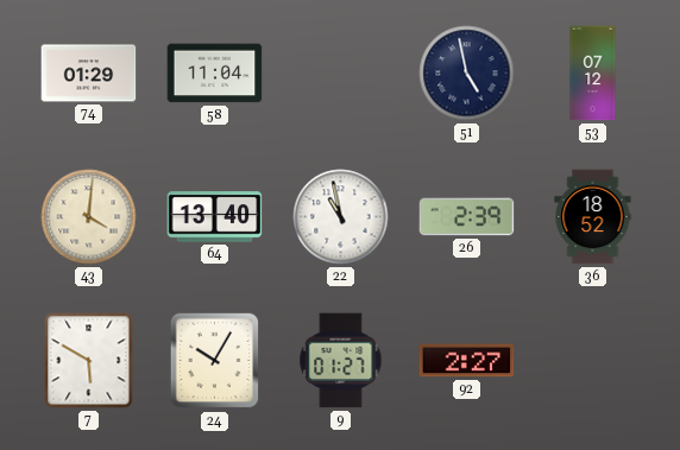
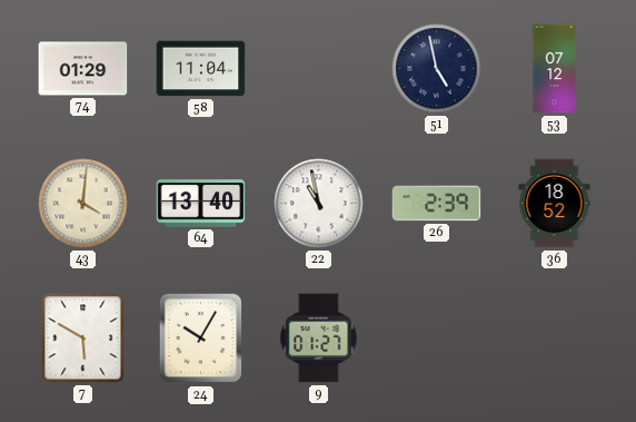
92: 2:27 -> none
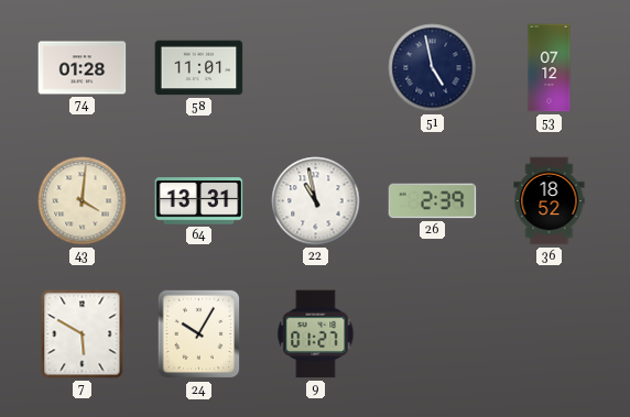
74: 01:29 -> 01:28
58: 11:04 -> 11:01
64: 13:40 -> 13:31
